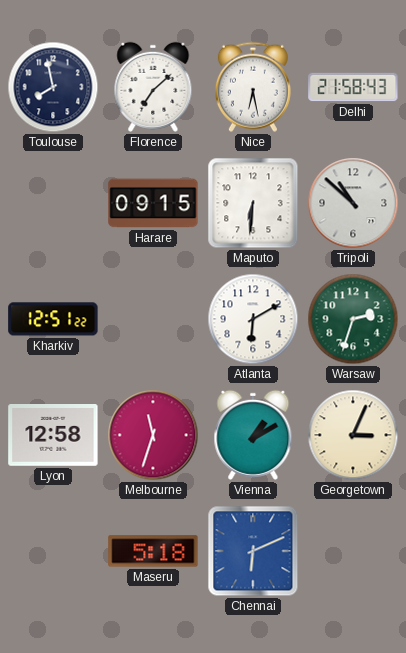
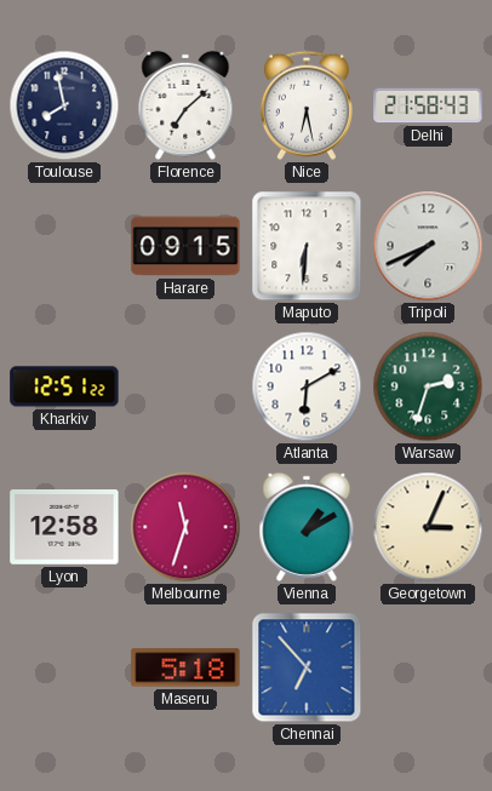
Tripoli: 10:52 -> 7:41
Chennai: 6:11 -> 6:53
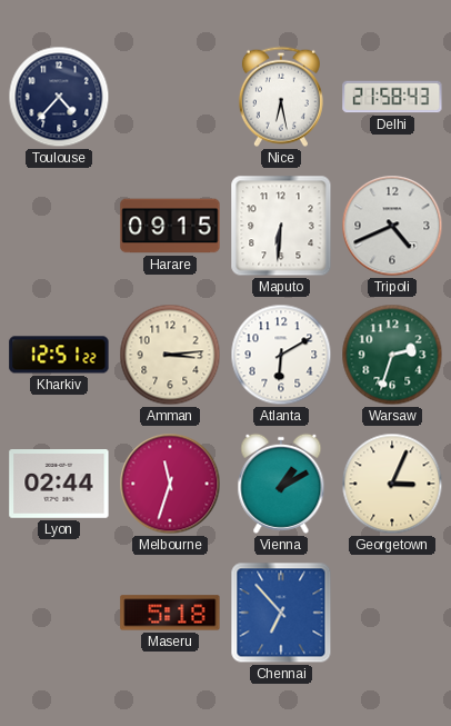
Toulouse: 7:58 -> 4:37
Florence: 7:08 -> none
Tripoli: 7:41 -> 4:41
Amman: none -> 3:14
Lyon: 12:58 -> 02:44
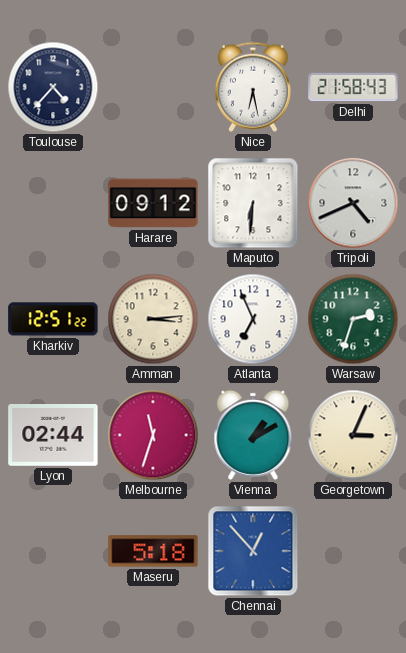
Harare: 09:15 -> 09:12
Atlanta: 6:10 -> 6:56
Chennai: 6:53 -> 12:53
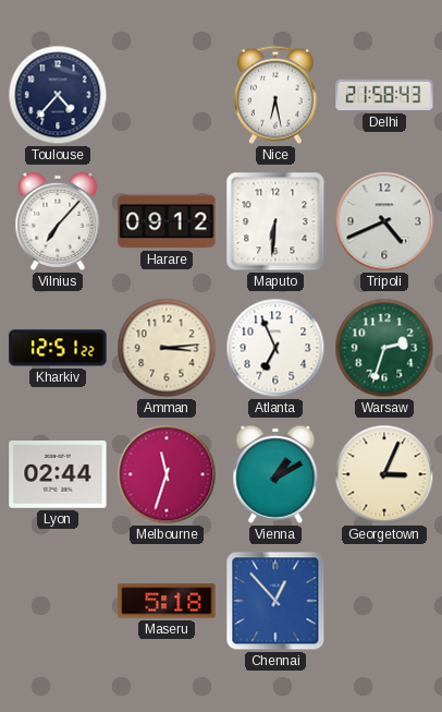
Vilnius: none -> 7:07
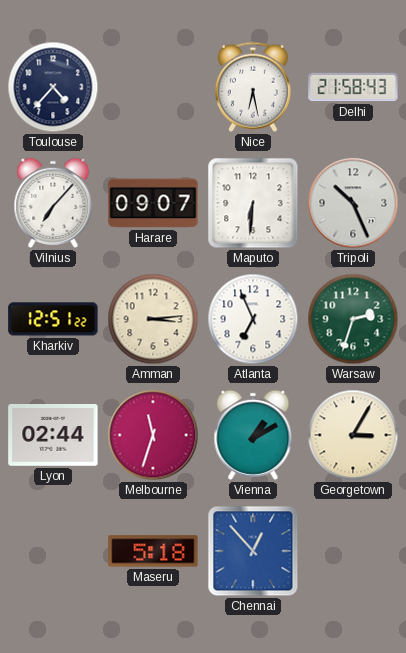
Harare: 09:12 -> 09:07
Tripoli: 4:41 -> 10:26
Georgetown: 3:04 -> 3:05
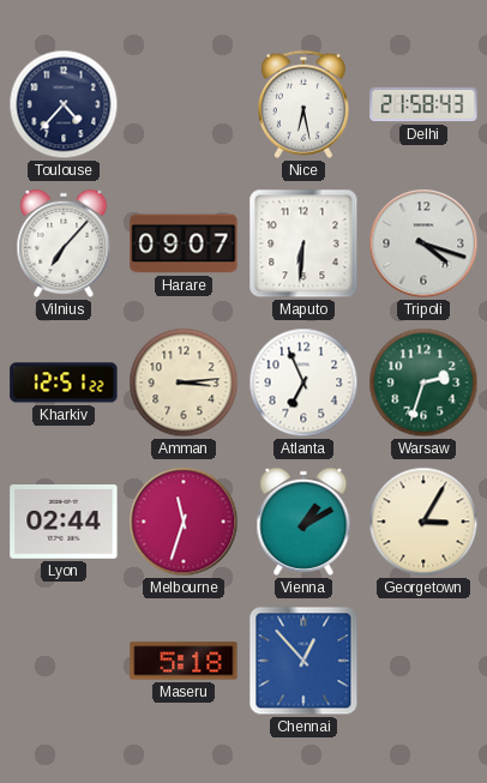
Tripoli: 10:26 -> 4:18
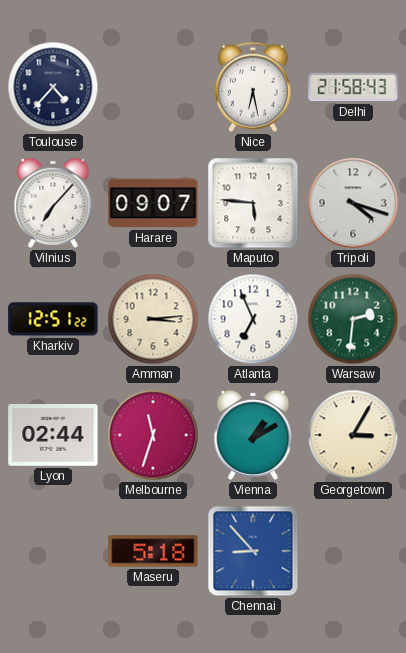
Maputo: 6:31 -> 5:46
Warsaw: 2:33 -> 2:31
Chennai: 12:53 -> 8:53
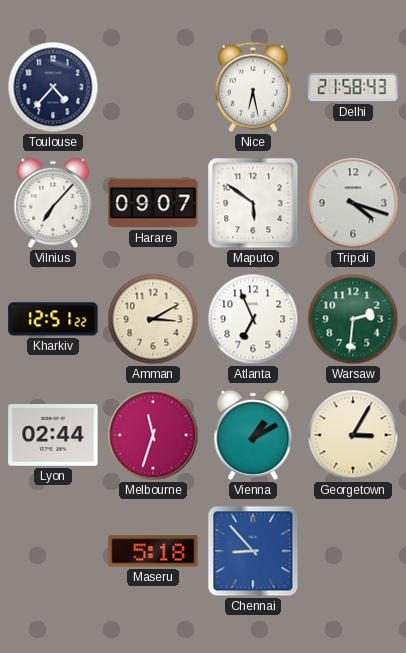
Maputo: 5:46 -> 5:51
Amman: 3:14 -> 3:10
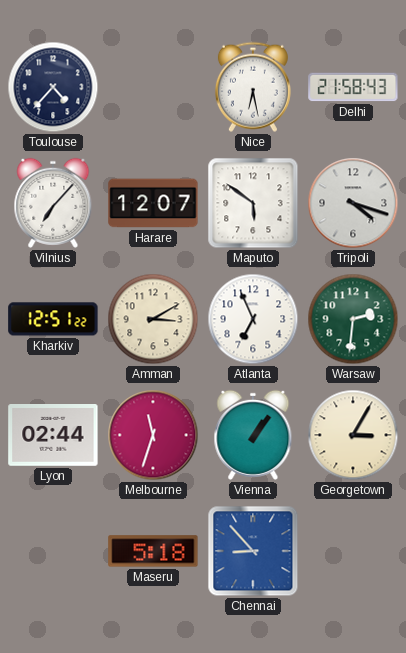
Harare: 09:07 -> 12:07
Vienna: 1:10 -> 1:06
